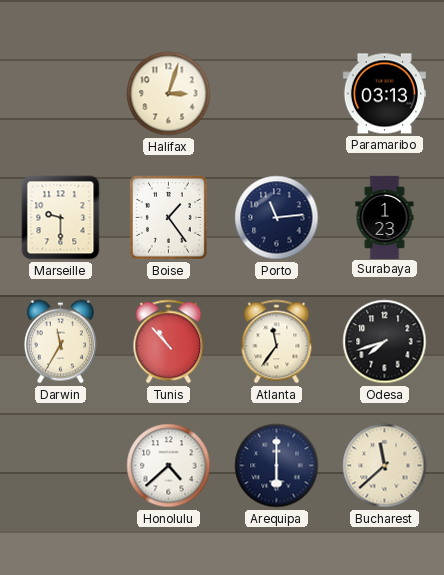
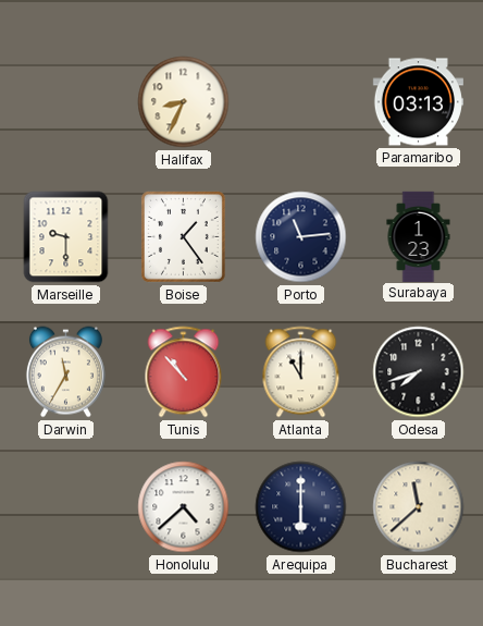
Halifax: 3:03 -> 8:34
Atlanta: 11:36 -> 11:00
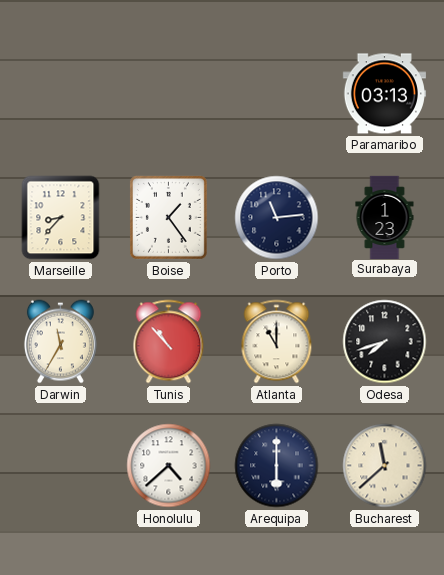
Halifax: 8:34 -> none
Marseille: 9:30 -> 8:37
